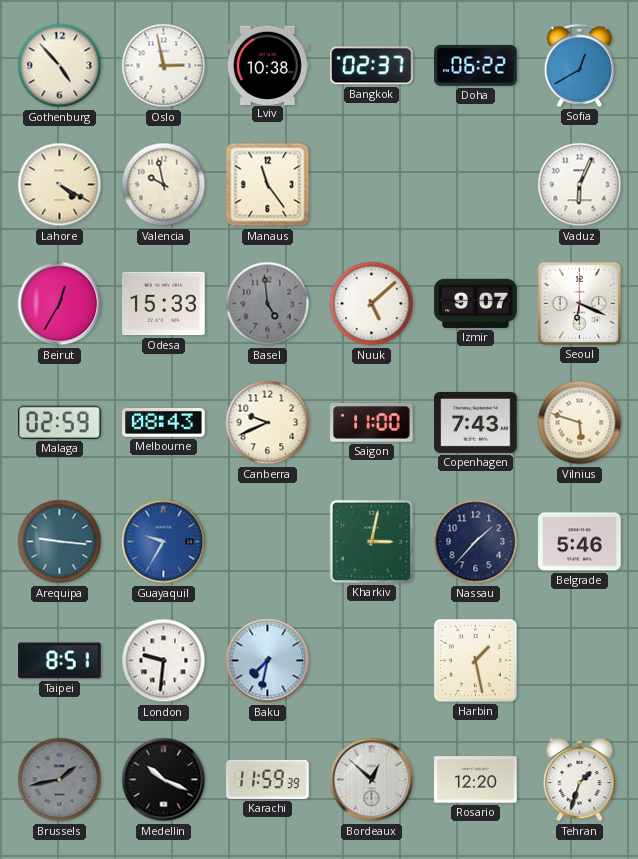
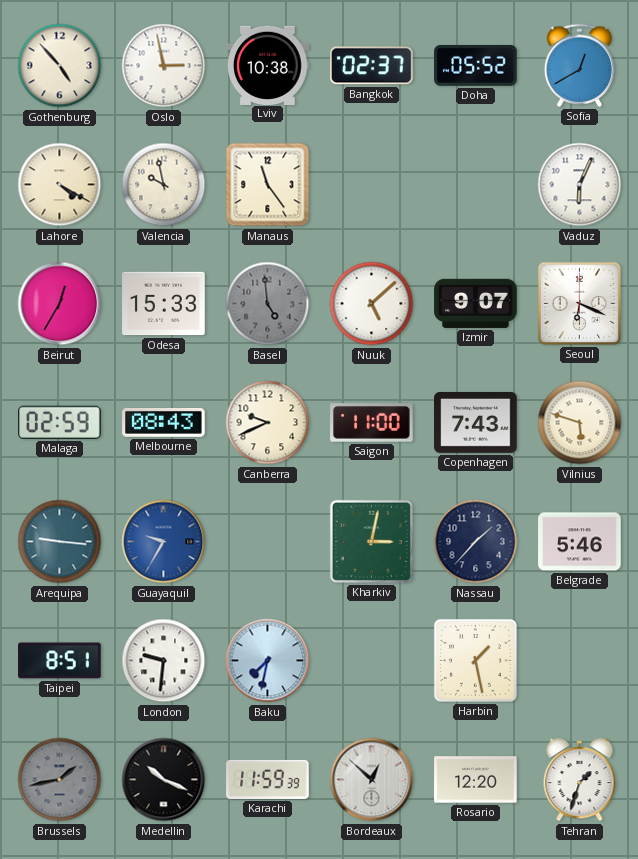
Doha: 06:22 -> 05:52
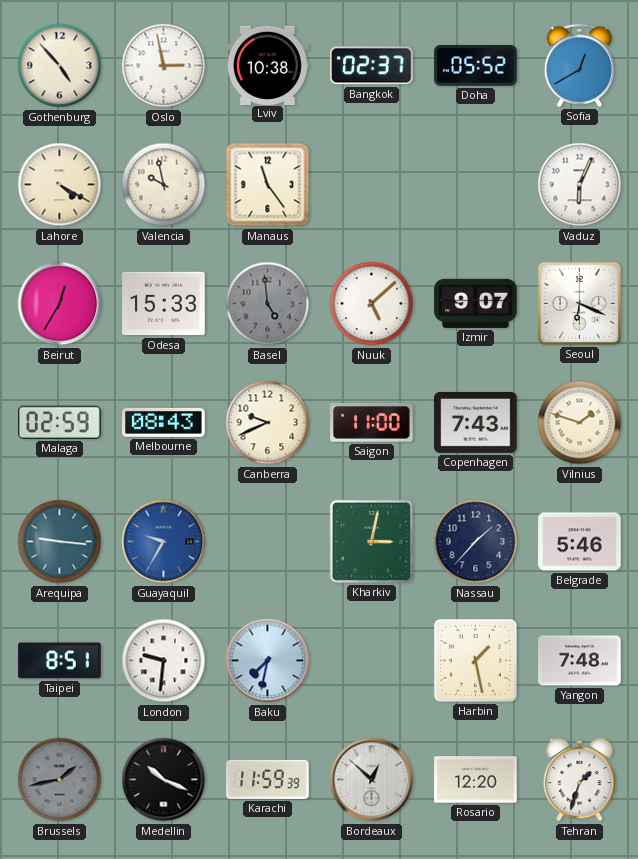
Vilnius: 5:48 -> 1:48
Yangon: none -> 7:48
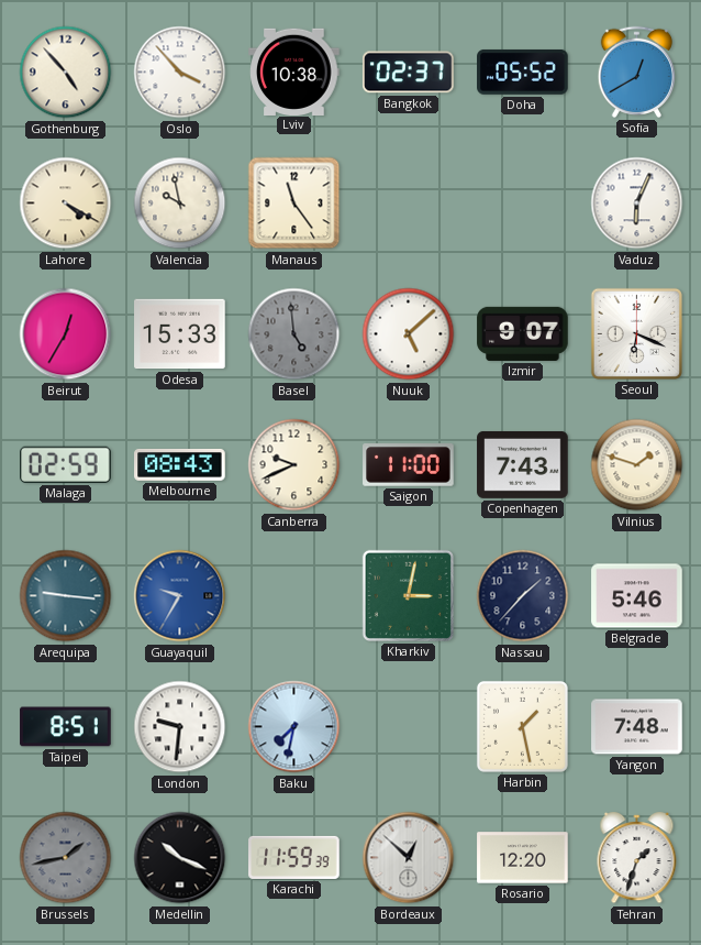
Oslo: 2:58 -> 3:53
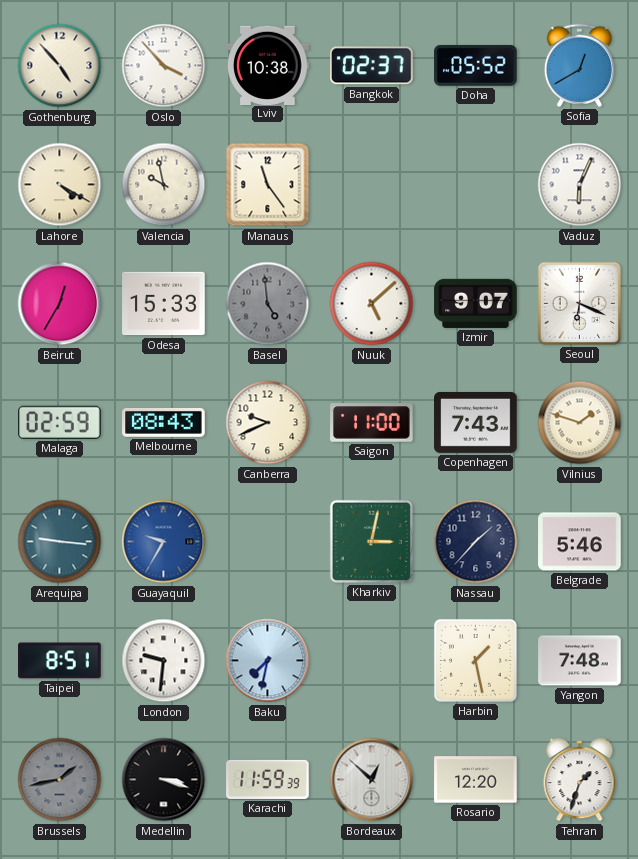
Medellin: 10:19 -> 3:18
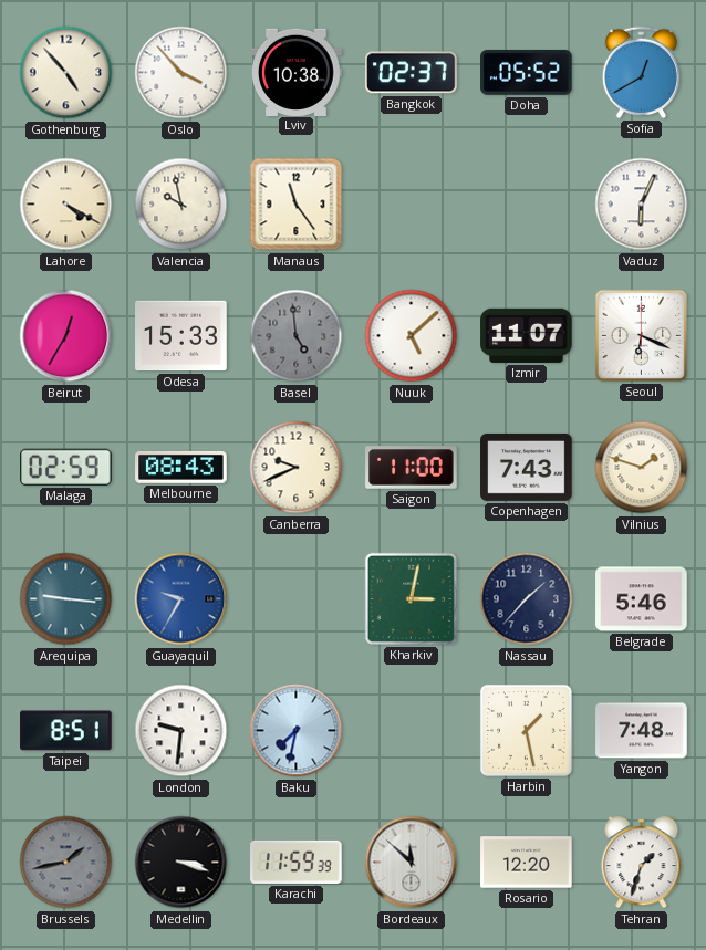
Izmir: 9:07 -> 11:07
Bordeaux: 12:52 -> 11:52
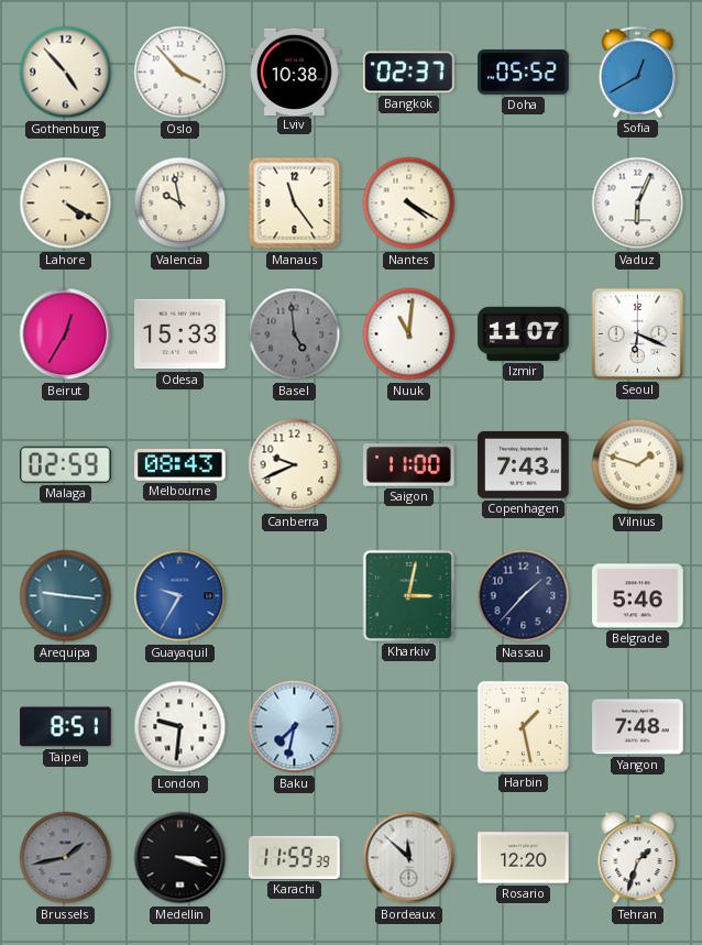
Nantes: none -> 4:20
Nuuk: 5:08 -> 11:01
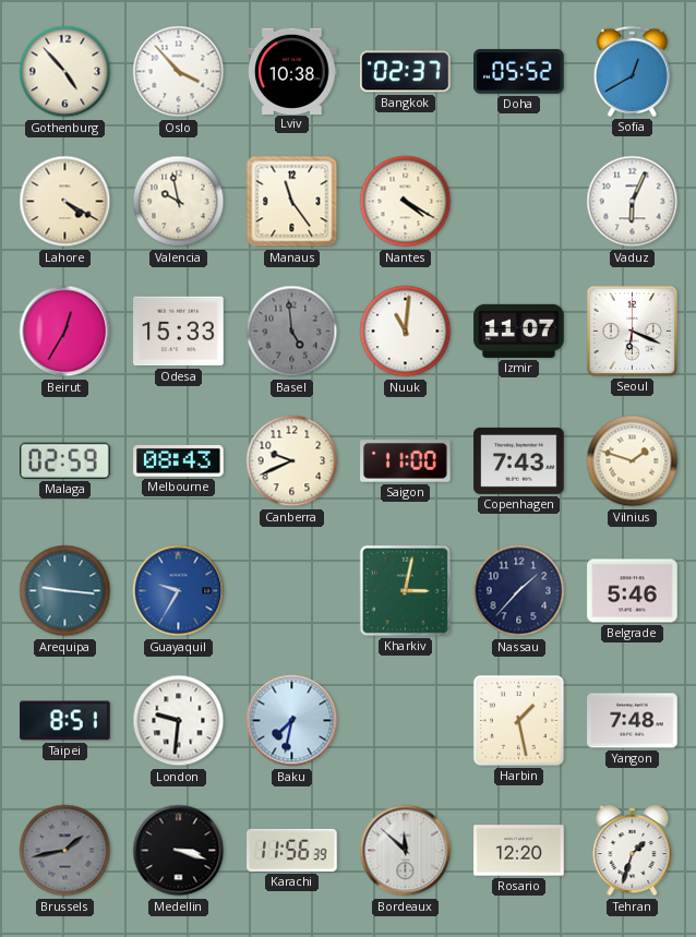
Karachi: 11:59 -> 11:56
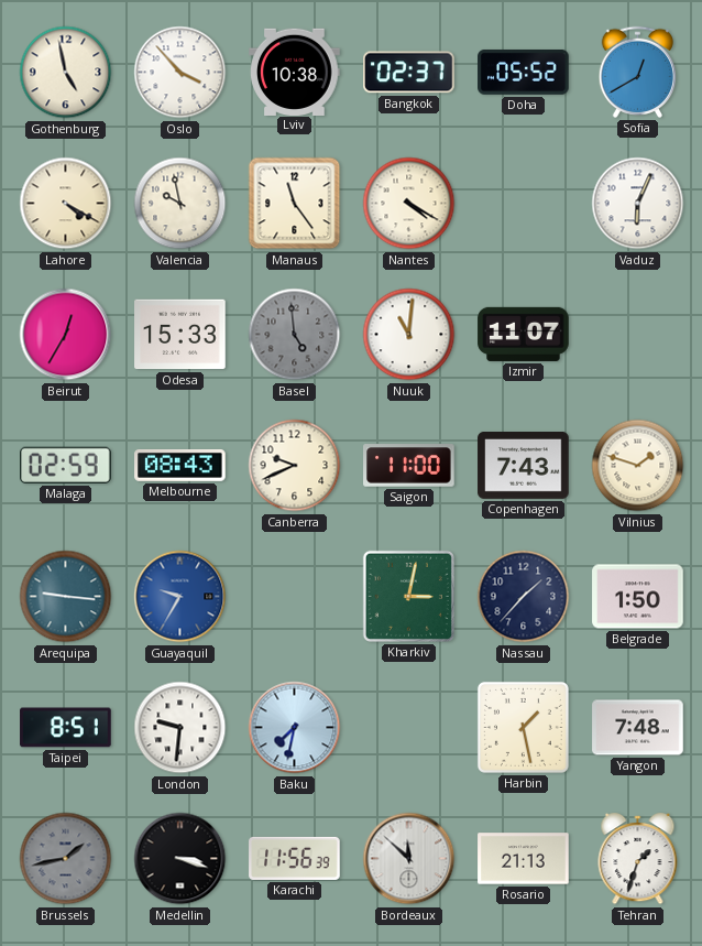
Gothenburg: 4:53 -> 4:58
Seoul: 6:19 -> none
Belgrade: 5:46 -> 1:50
Rosario: 12:20 -> 21:13
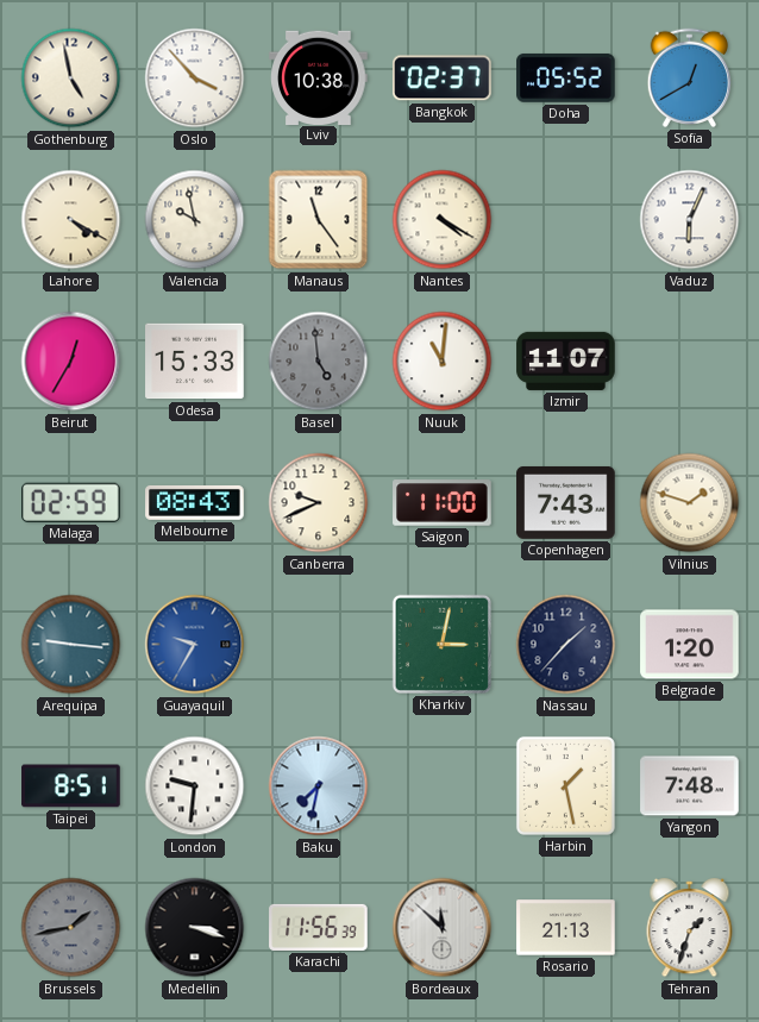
Belgrade: 1:50 -> 1:20
